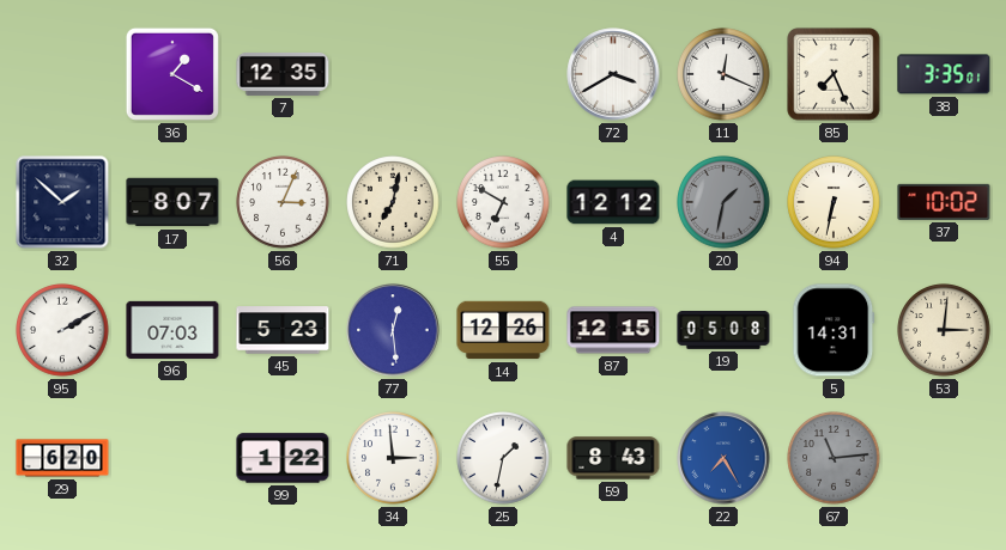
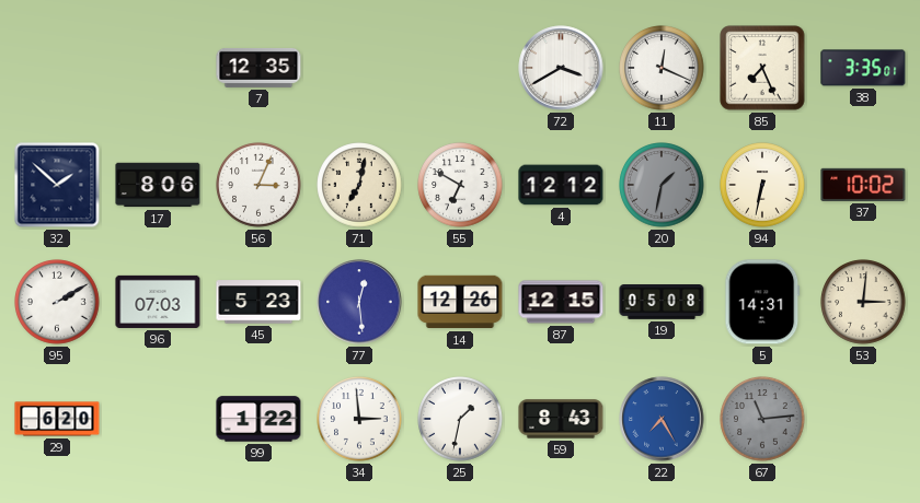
36: 1:20 -> none
17: 8:07 -> 8:06
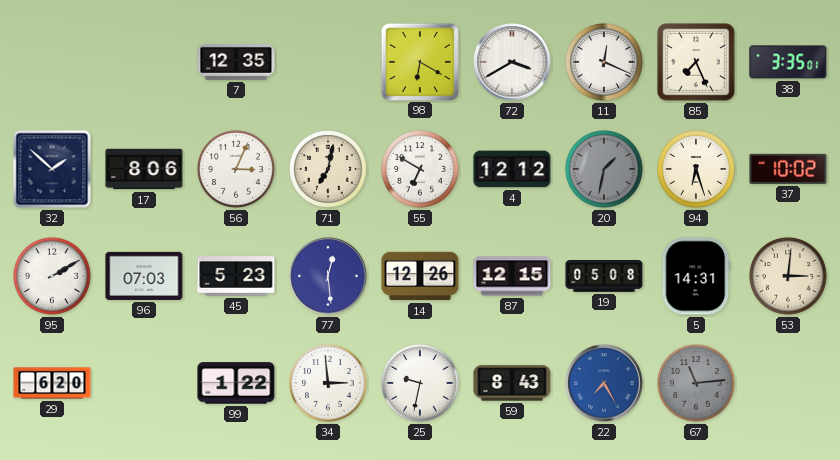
98: none -> 6:20
94: 6:32 -> 6:27
25: 1:32 -> 9:32
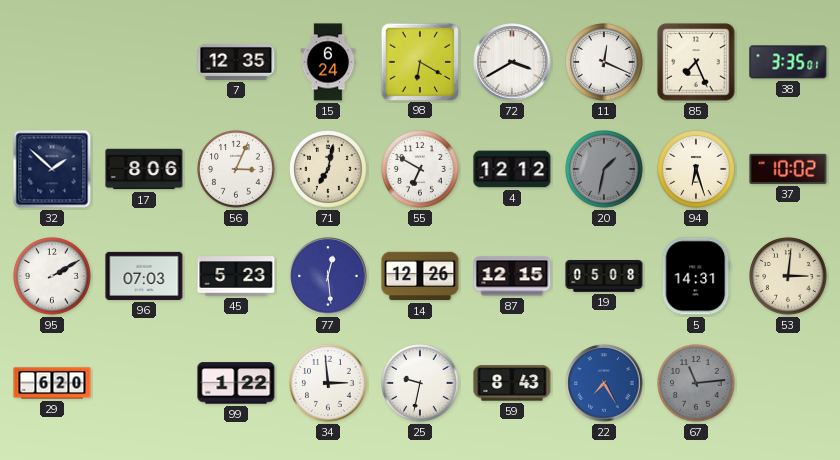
15: none -> 6:24
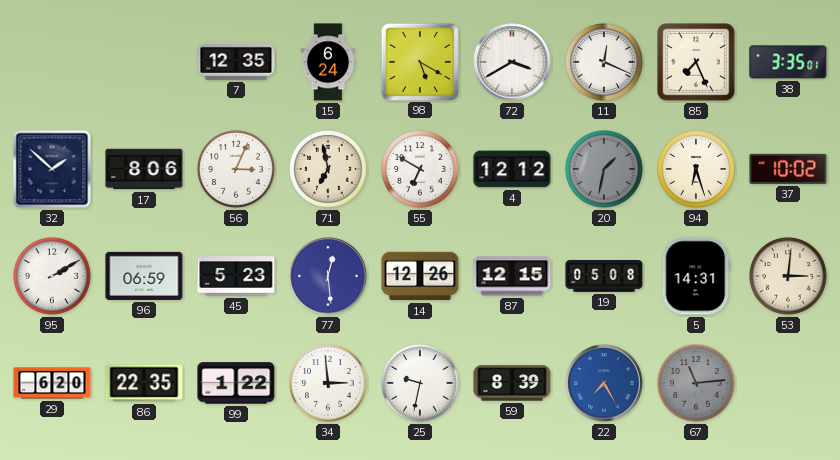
98: 6:20 -> 5:20
71: 7:02 -> 6:58
96: 07:03 -> 06:59
86: none -> 22:35
59: 8:43 -> 8:39
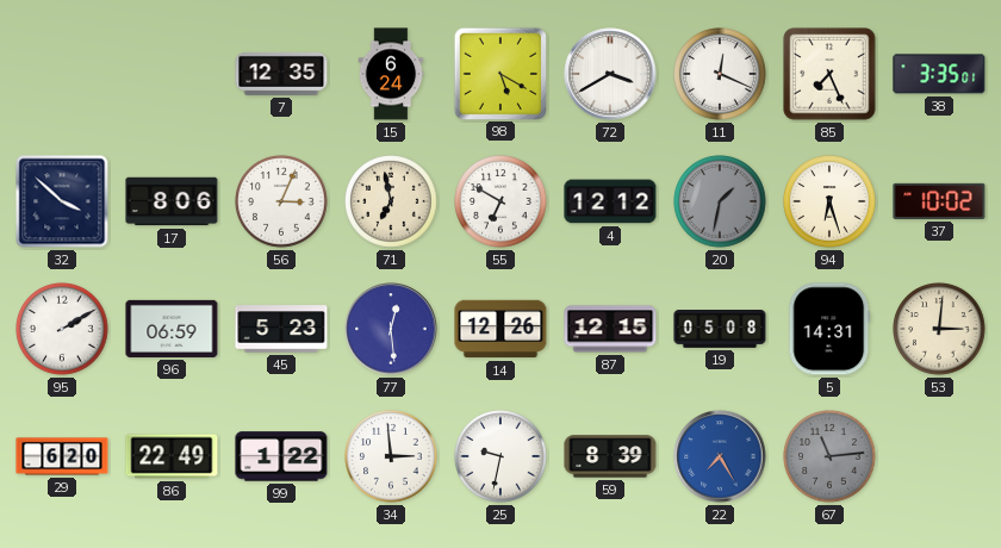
32: 1:52 -> 3:52
86: 22:35 -> 22:49
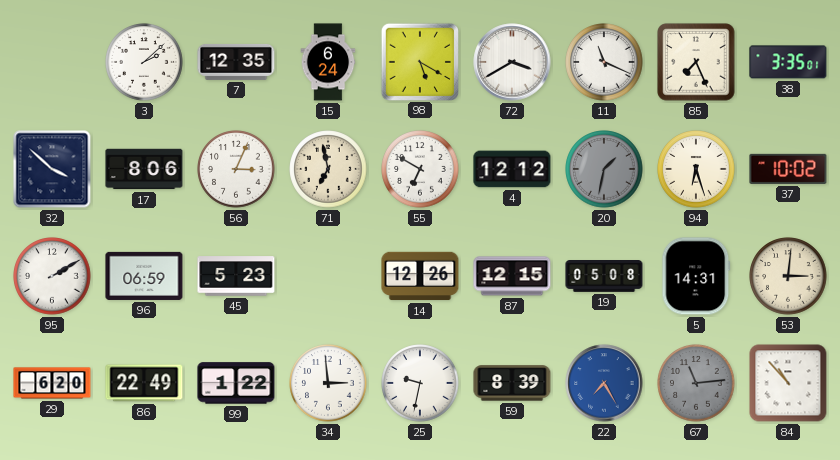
3: none -> 2:08
11: 12:19 -> 11:19
77: 12:29 -> none
84: none -> 10:53
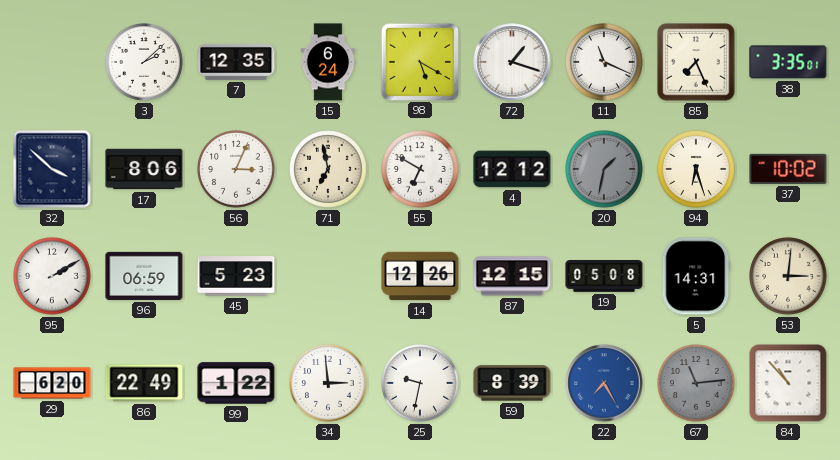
72: 3:40 -> 1:18
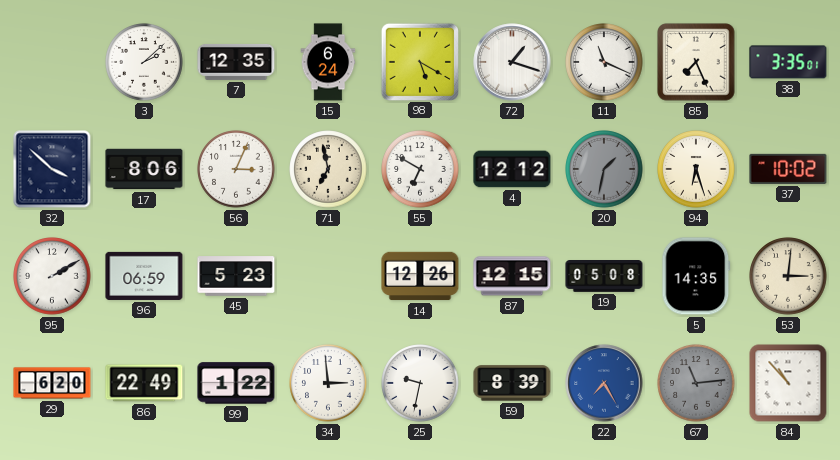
5: 14:31 -> 14:35
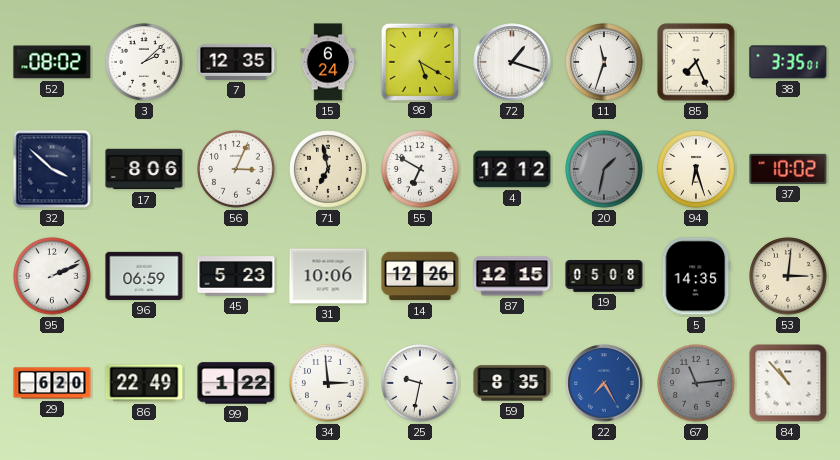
52: none -> 08:02
11: 11:19 -> 11:33
95: 2:10 -> 2:11
31: none -> 10:06
59: 8:39 -> 8:35
